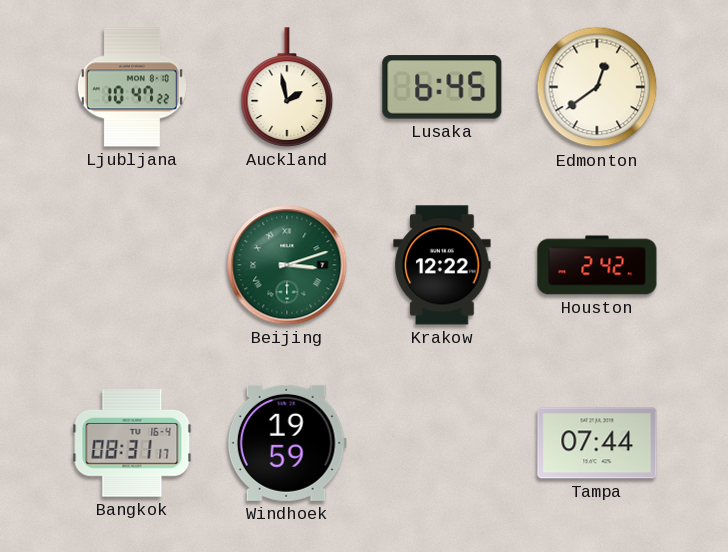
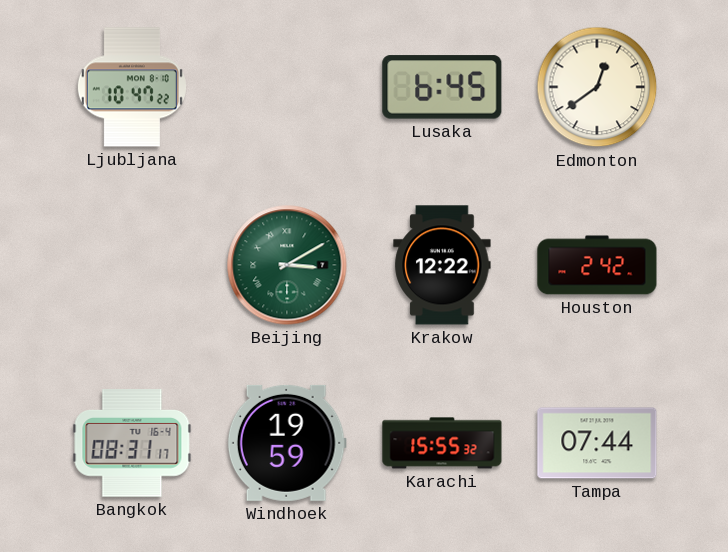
Auckland: 1:58 -> none
Beijing: 3:12 -> 3:10
Karachi: none -> 15:55
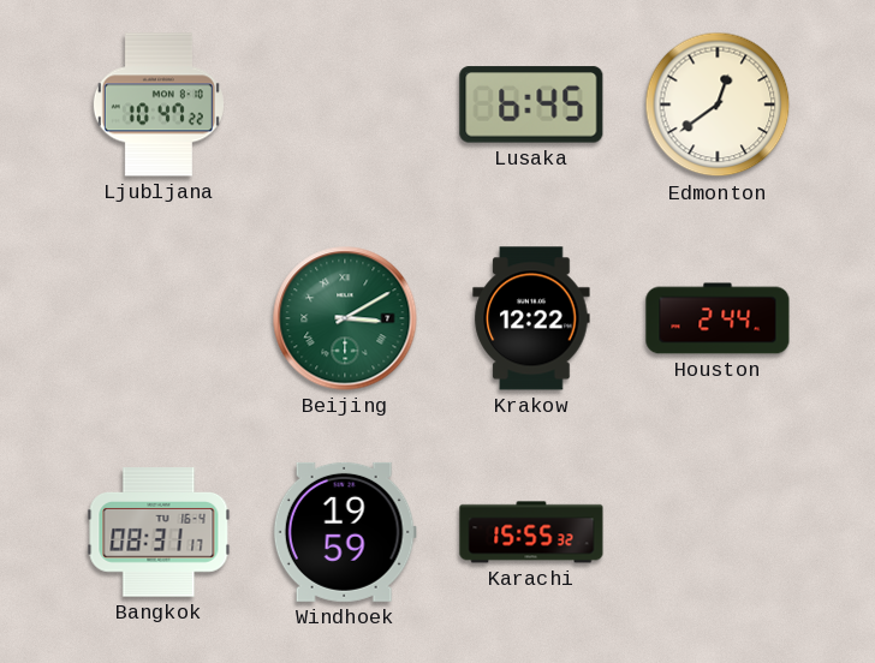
Houston: 2:42 -> 2:44
Tampa: 07:44 -> none
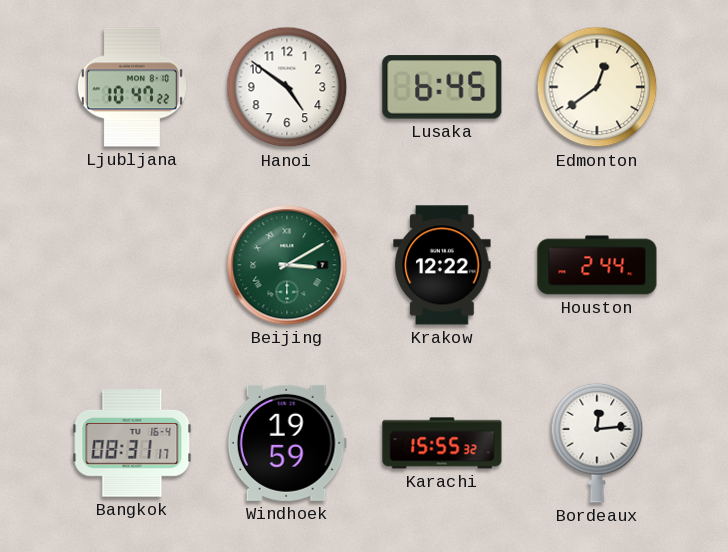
Hanoi: none -> 4:51
Bordeaux: none -> 12:14
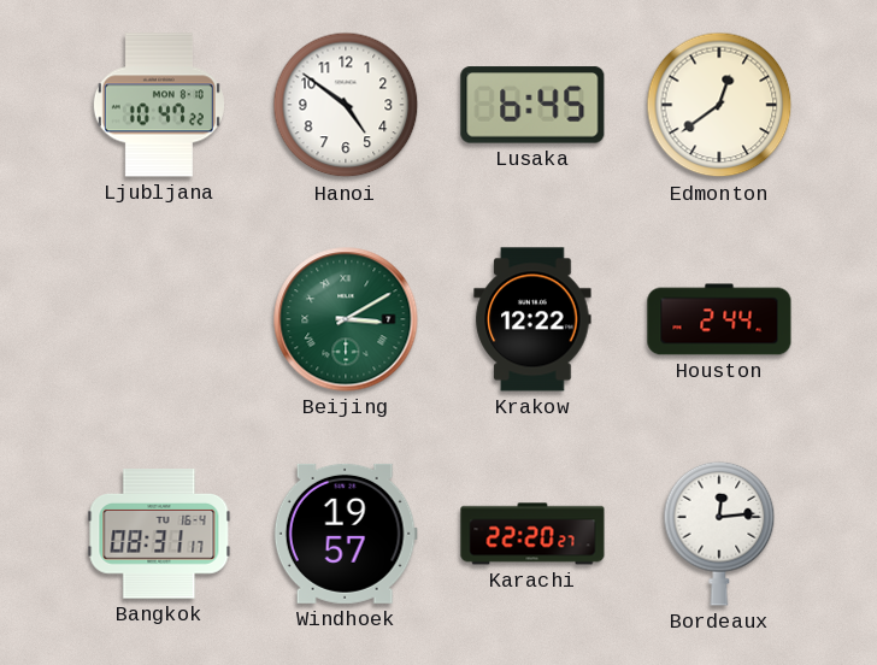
Windhoek: 19:59 -> 19:57
Karachi: 15:55 -> 22:20
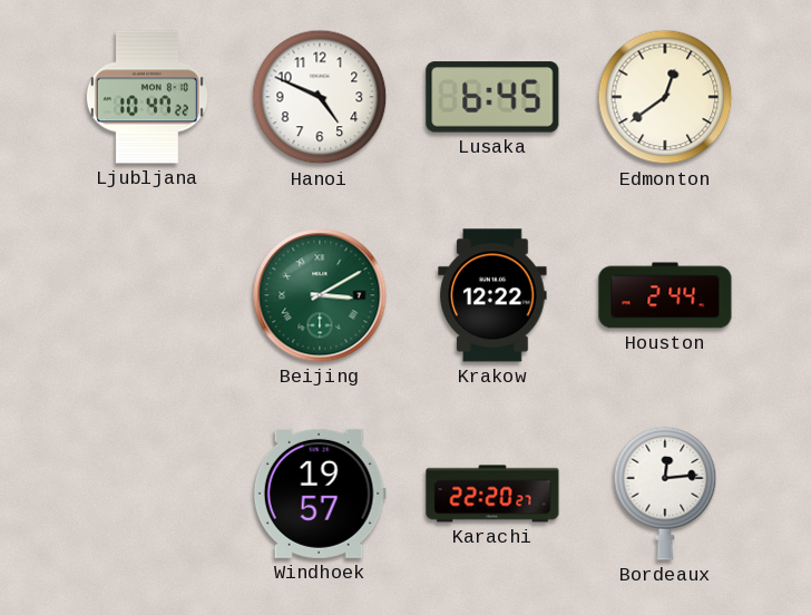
Hanoi: 4:51 -> 4:49
Bangkok: 08:31 -> none
